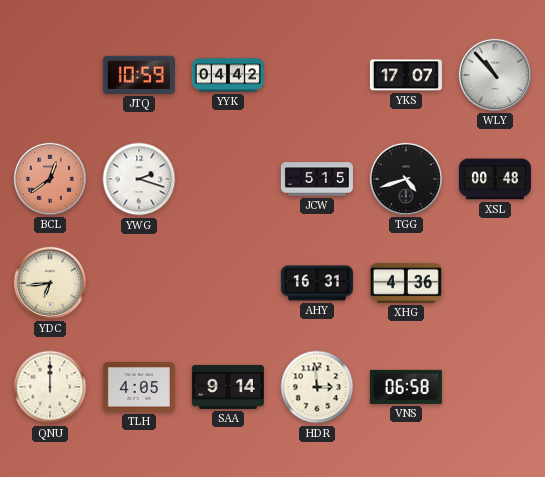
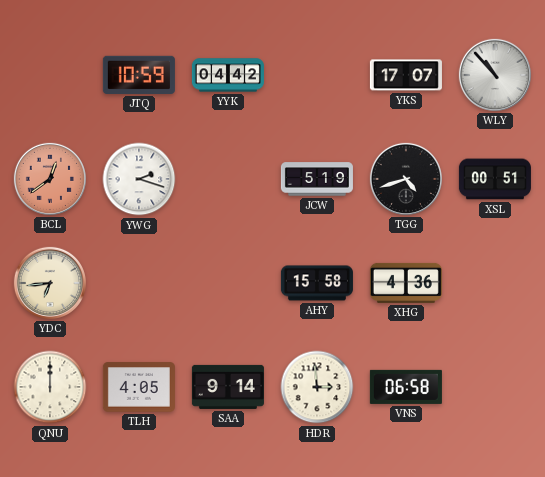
JCW: 5:15 -> 5:19
XSL: 00:48 -> 00:51
AHY: 16:31 -> 15:58
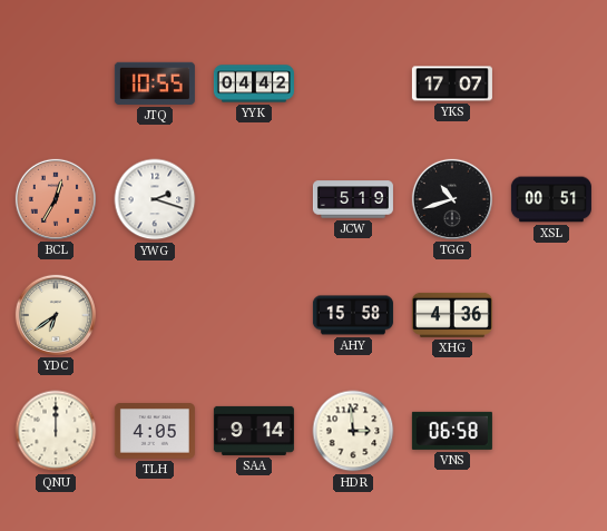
JTQ: 10:59 -> 10:55
WLY: 10:53 -> none
BCL: 12:39 -> 12:35
TGG: 4:42 -> 10:42
YDC: 6:44 -> 6:39
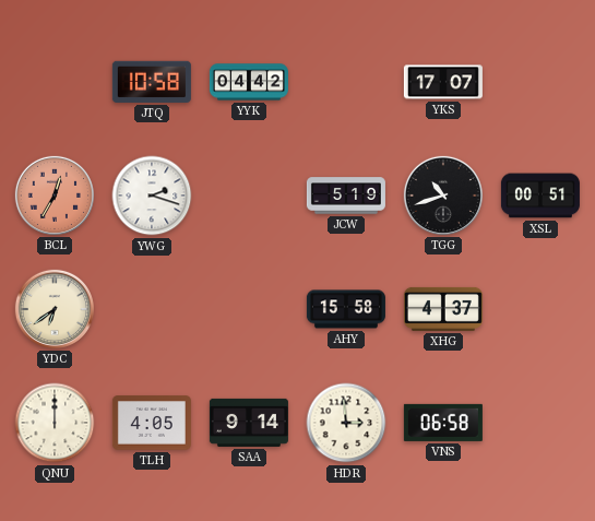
JTQ: 10:55 -> 10:58
XHG: 4:36 -> 4:37
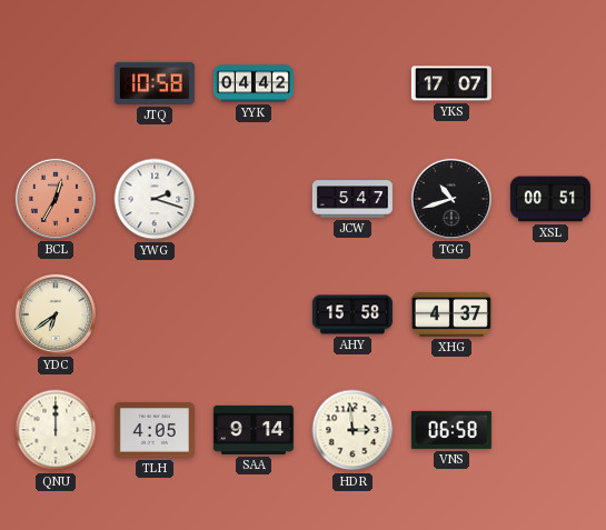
JCW: 5:19 -> 5:47
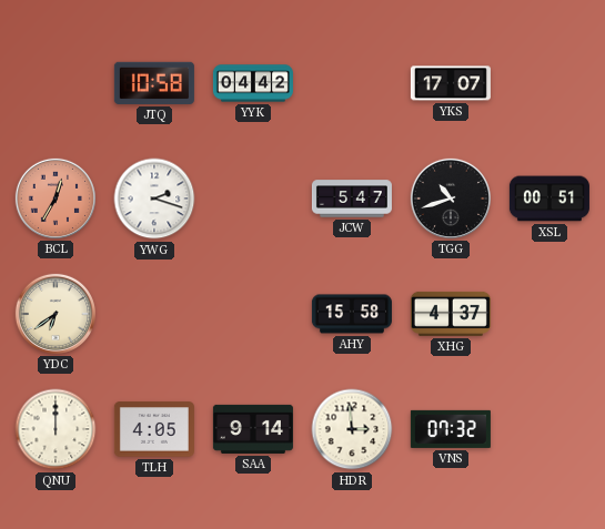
VNS: 06:58 -> 07:32
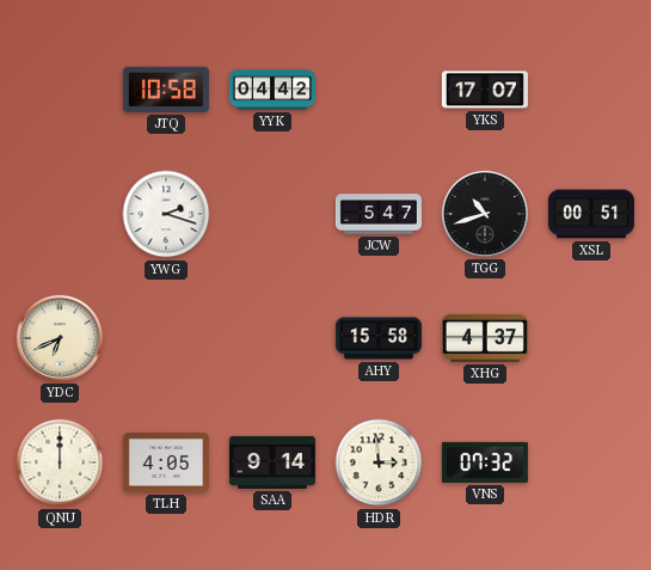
BCL: 12:35 -> none
YDC: 6:39 -> 6:41
